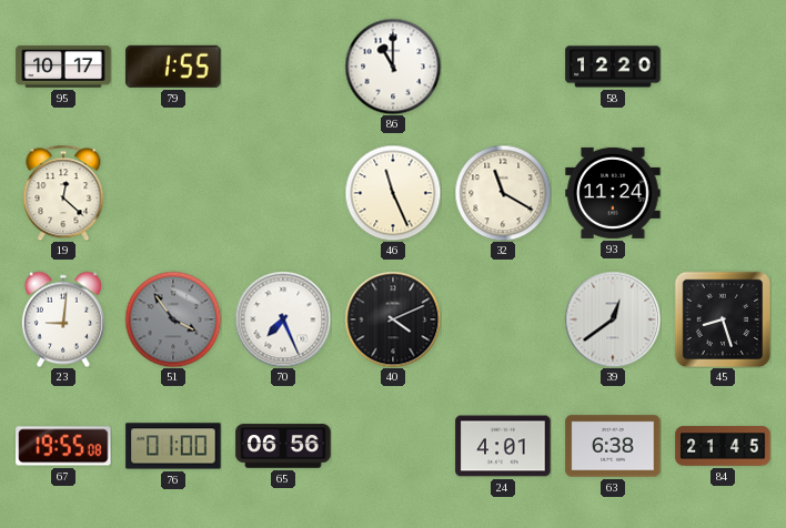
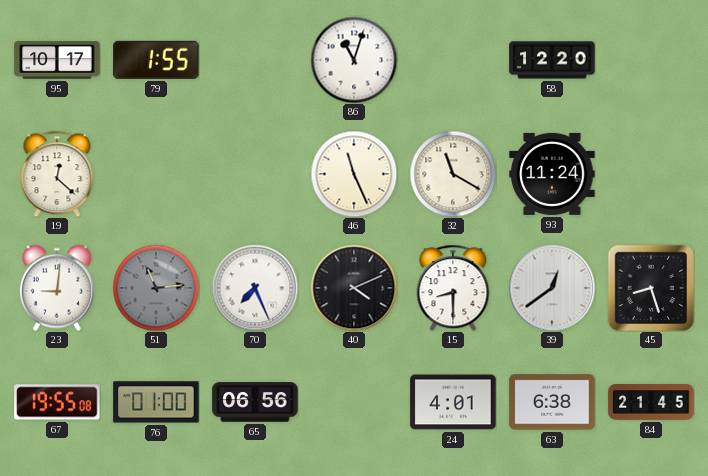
86: 11:00 -> 11:03
51: 3:54 -> 11:14
15: none -> 8:30
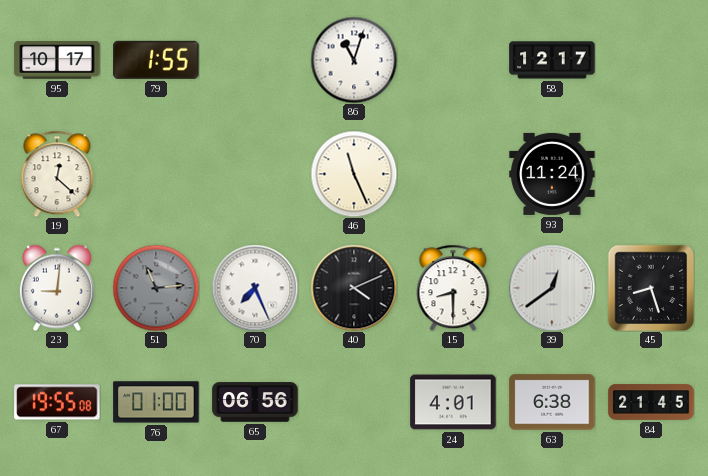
58: 12:20 -> 12:17
32: 11:20 -> none
